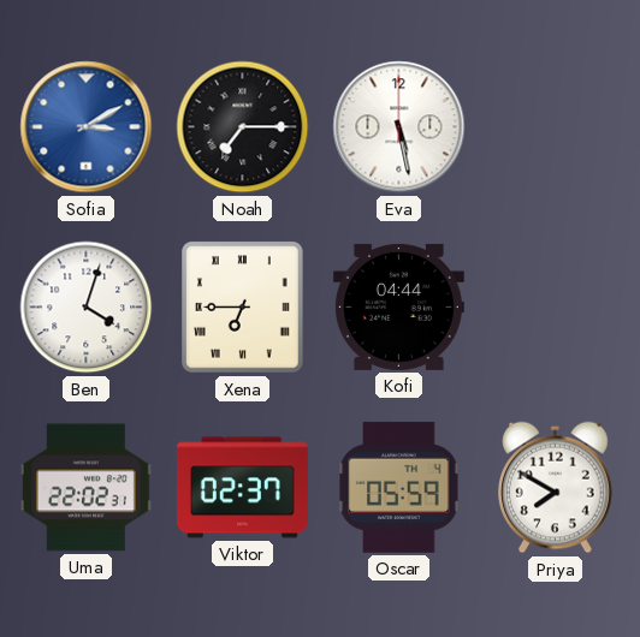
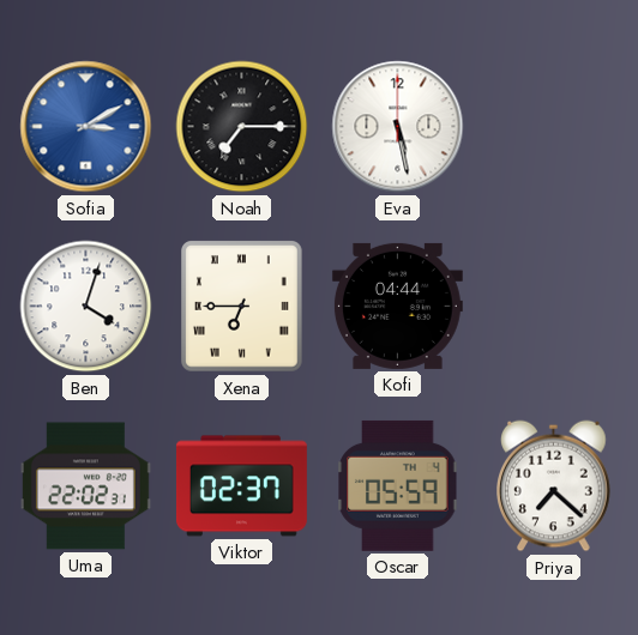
Priya: 7:50 -> 7:22
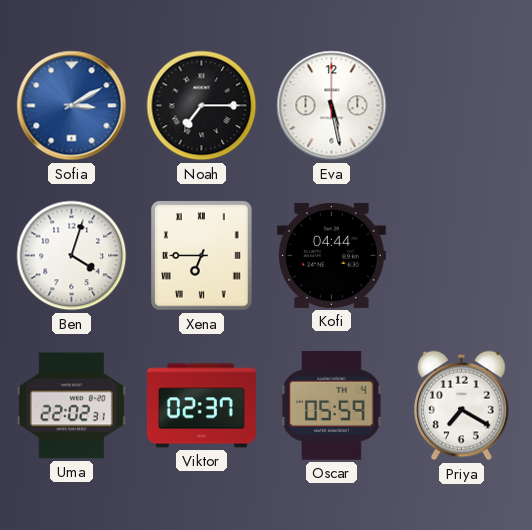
Priya: 7:22 -> 7:20
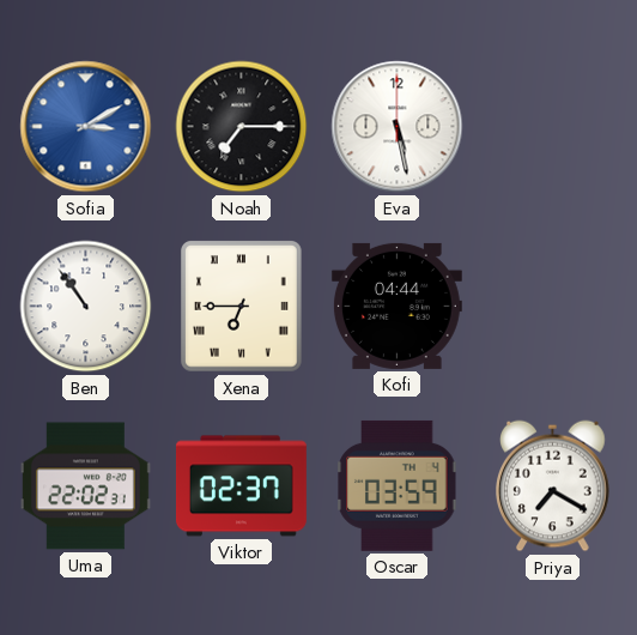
Ben: 4:03 -> 10:54
Oscar: 05:59 -> 03:59
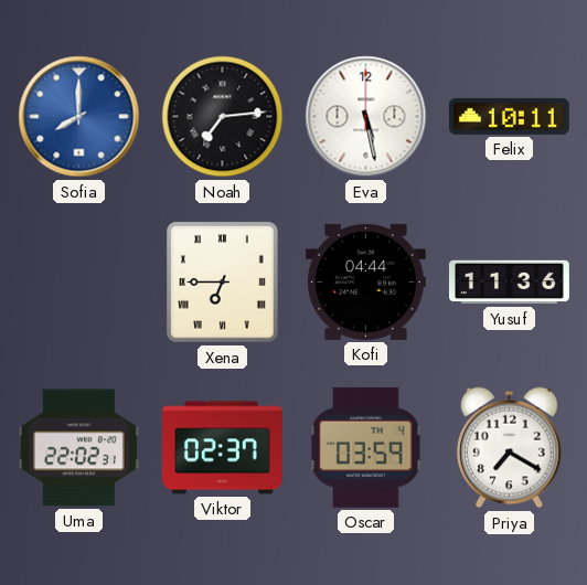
Sofia: 3:10 -> 8:00
Noah: 7:15 -> 7:14
Felix: none -> 10:11
Ben: 10:54 -> none
Yusuf: none -> 11:36
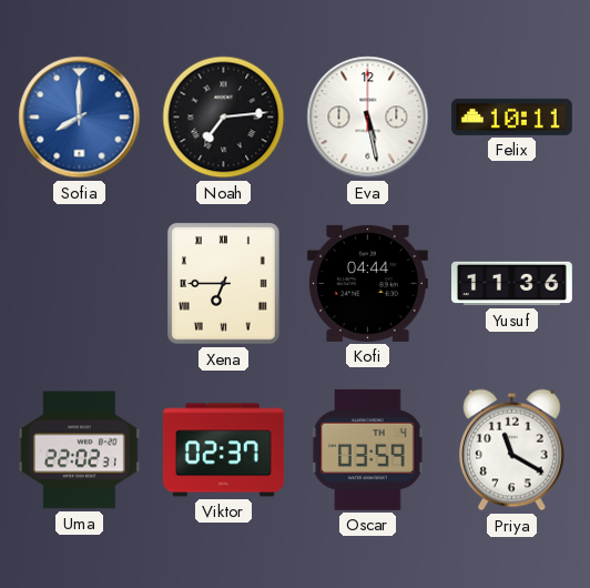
Priya: 7:20 -> 11:20
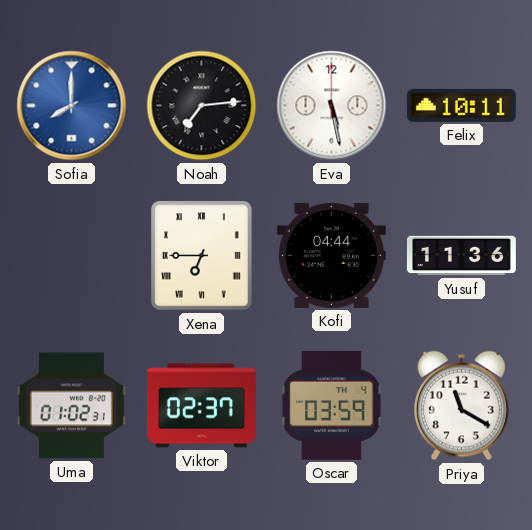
Uma: 22:02 -> 01:02
